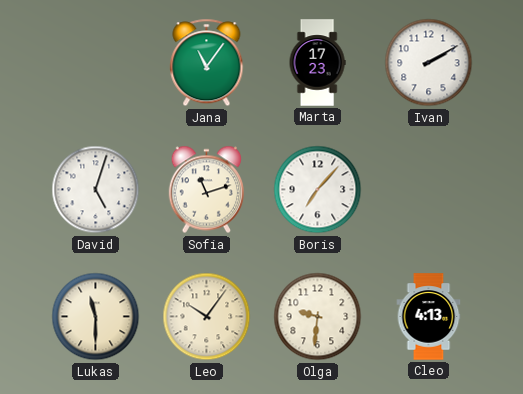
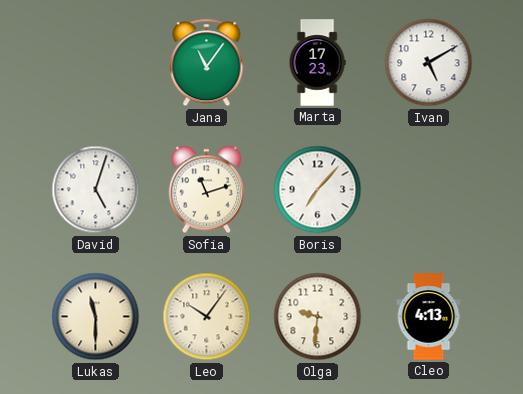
Ivan: 2:10 -> 5:10
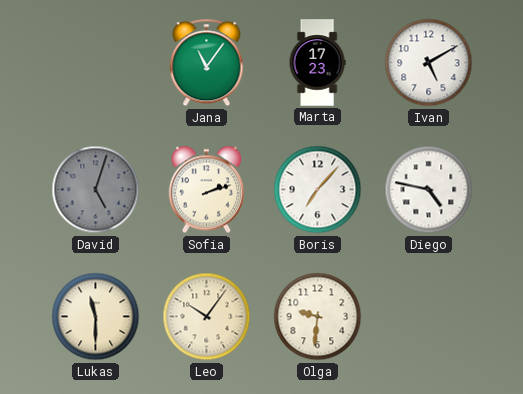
David dial: white -> grey
Sofia: 11:12 -> 2:12
Diego: none -> 4:47
Cleo: 4:13 -> none
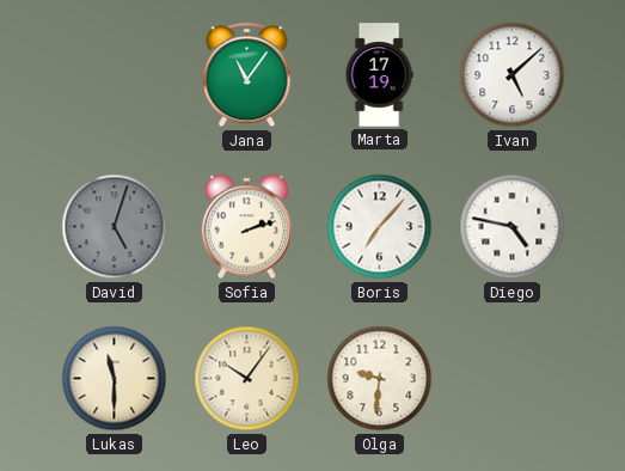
Marta: 17:23 -> 17:19
Ivan: 5:10 -> 5:08
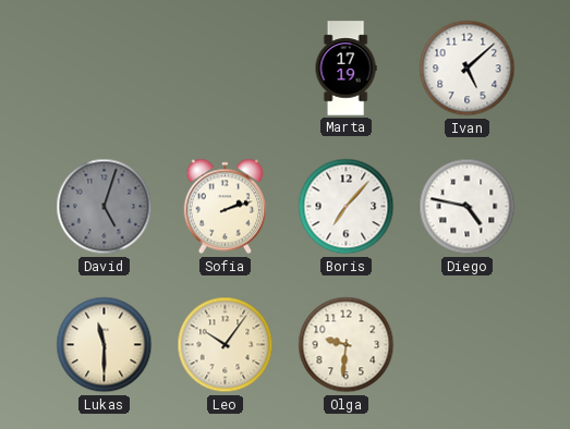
Jana: 11:06 -> none
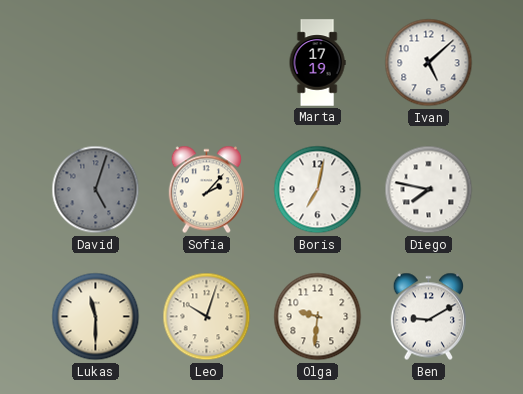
Sofia: 2:12 -> 2:07
Boris: 7:07 -> 7:02
Diego: 4:47 -> 7:47
Leo: 10:06 -> 10:03
Ben: none -> 9:10
